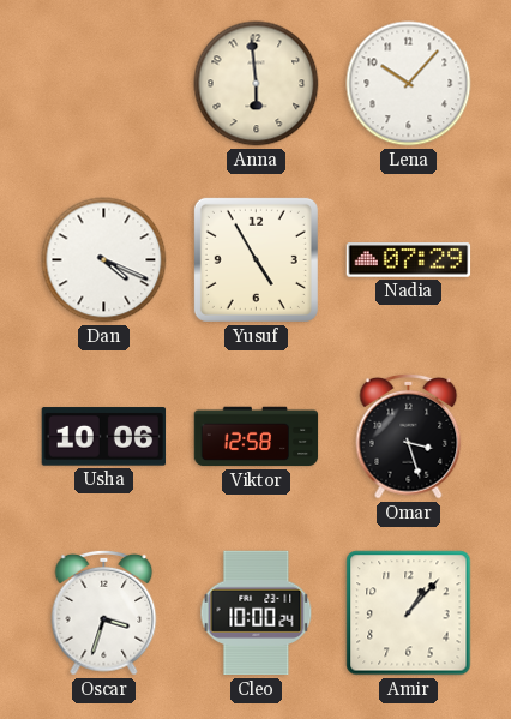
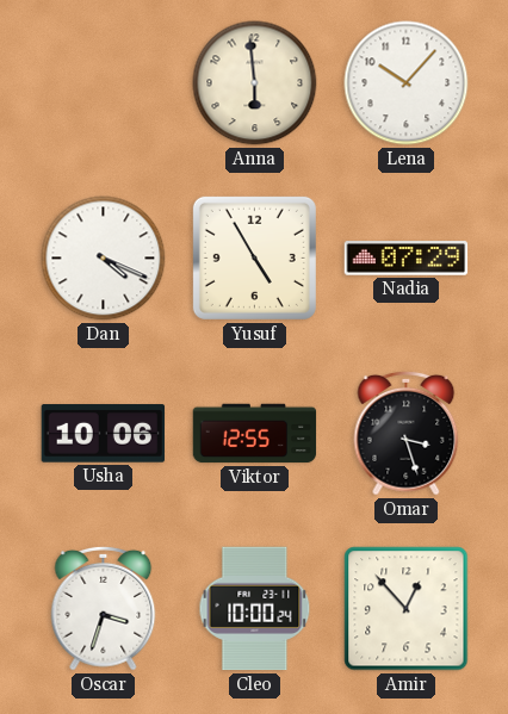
Viktor: 12:58 -> 12:55
Amir: 1:07 -> 12:53
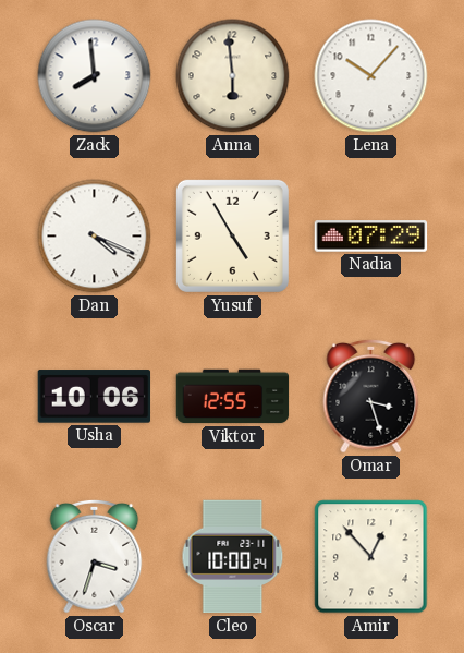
Zack: none -> 7:59
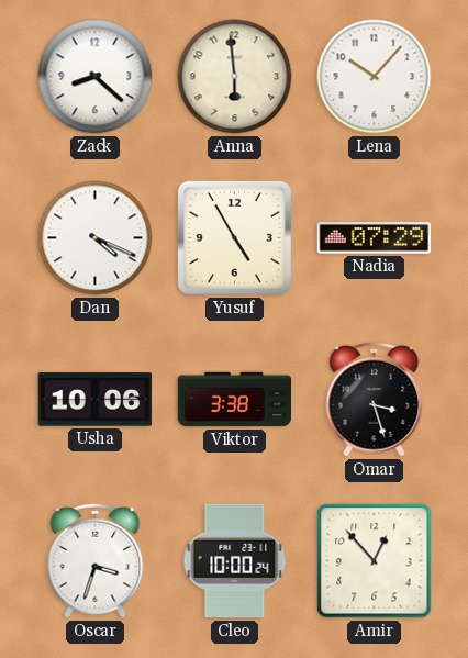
Zack: 7:59 -> 8:22
Viktor: 12:55 -> 3:38
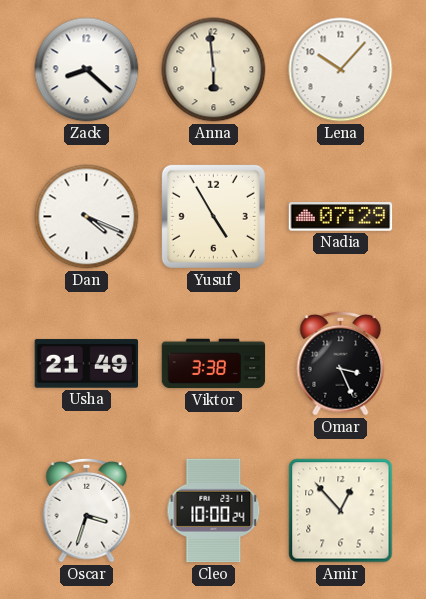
Usha: 10:06 -> 21:49
Omar: 3:27 -> 3:26
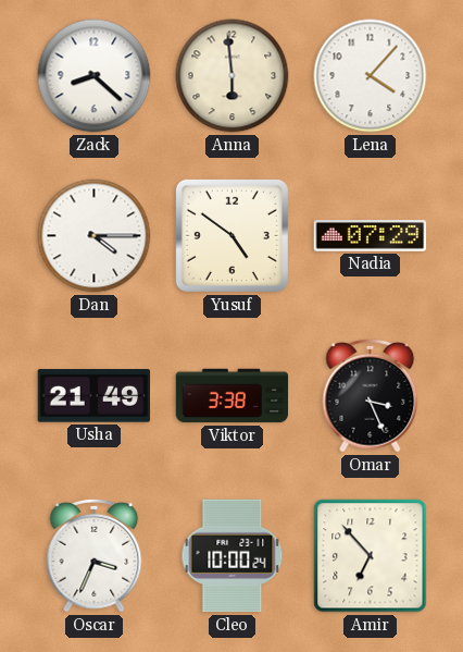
Lena: 10:07 -> 4:07
Dan: 4:19 -> 4:15
Yusuf: 4:55 -> 4:51
Oscar: 3:33 -> 3:34
Amir: 12:53 -> 6:53
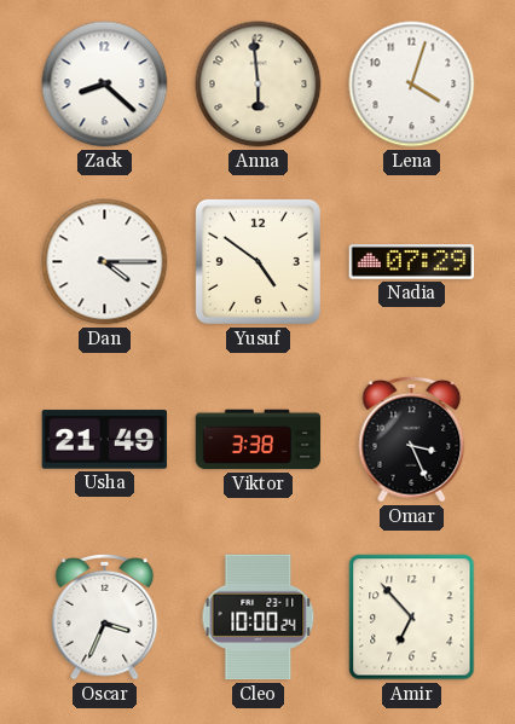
Lena: 4:07 -> 4:03
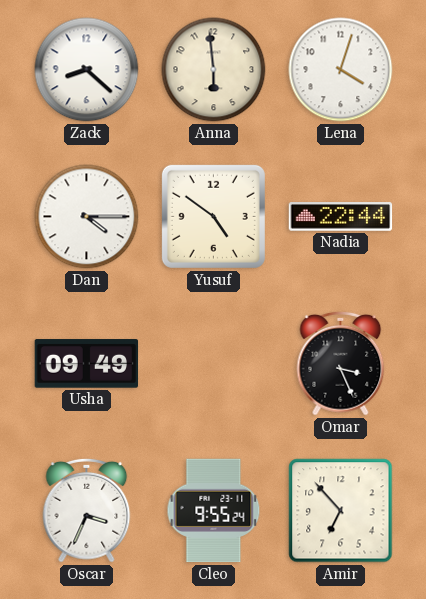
Nadia: 07:29 -> 22:44
Usha: 21:49 -> 09:49
Viktor: 3:38 -> none
Cleo: 10:00 -> 9:55
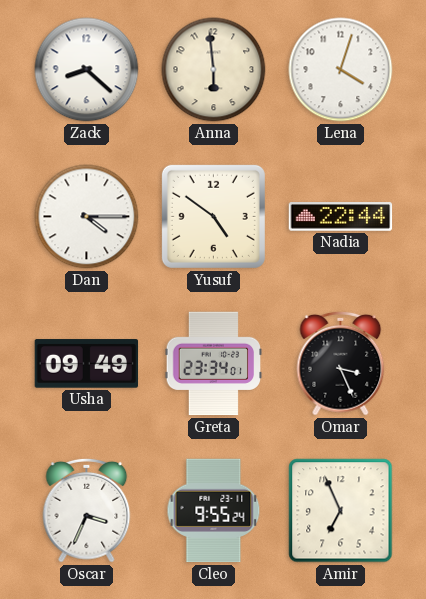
Greta: none -> 23:34
Amir: 6:53 -> 6:56
